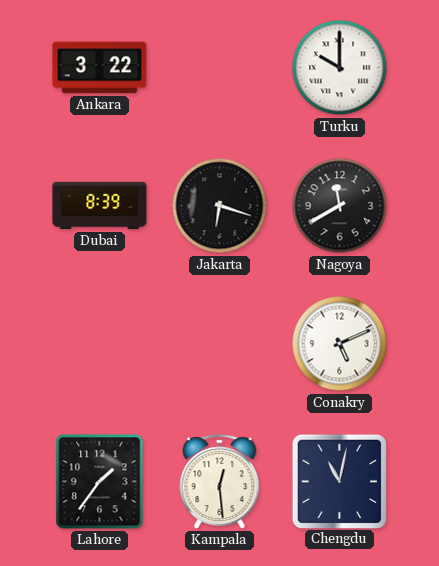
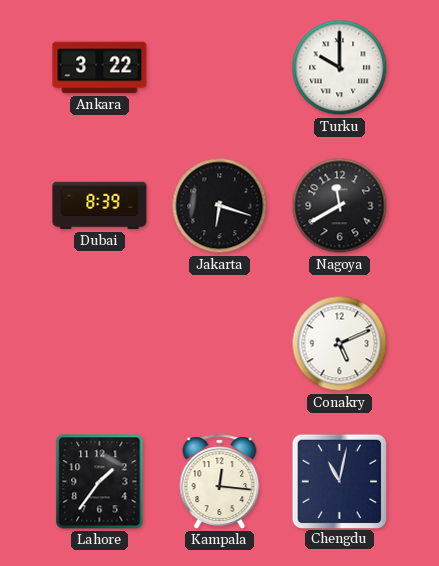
Kampala: 12:29 -> 12:16
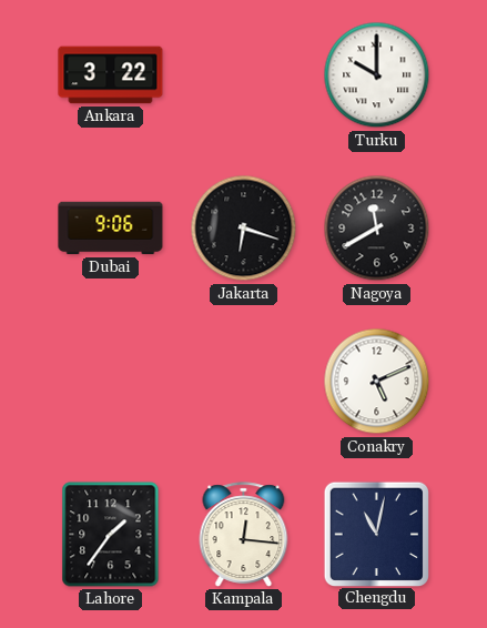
Dubai: 8:39 -> 9:06
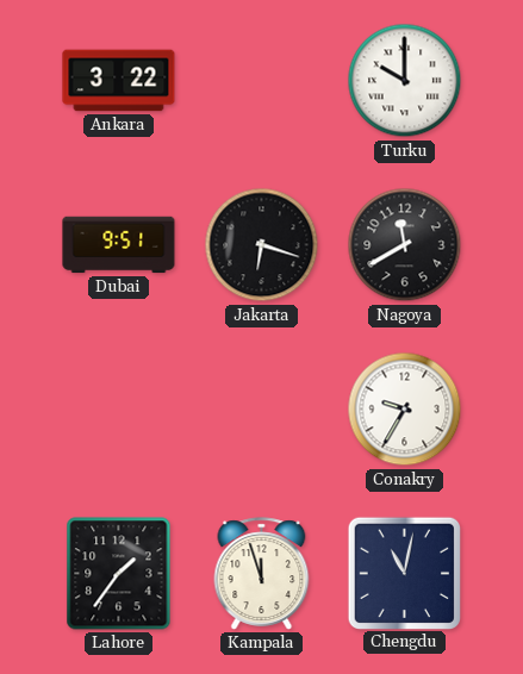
Dubai: 9:06 -> 9:51
Conakry: 5:11 -> 9:35
Kampala: 12:16 -> 11:57
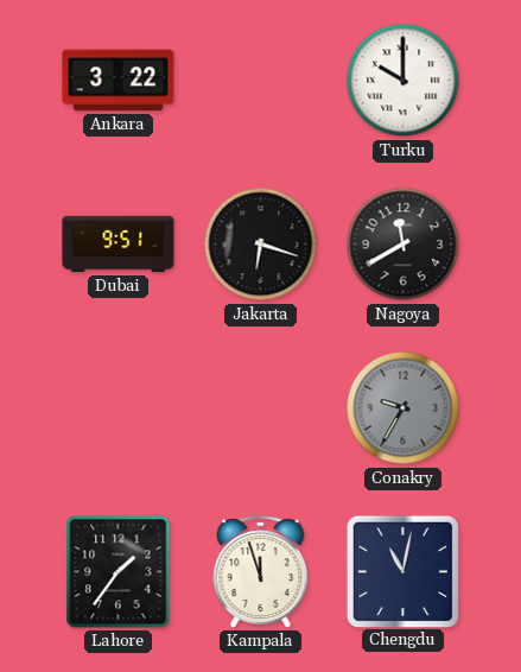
Conakry dial: white -> grey
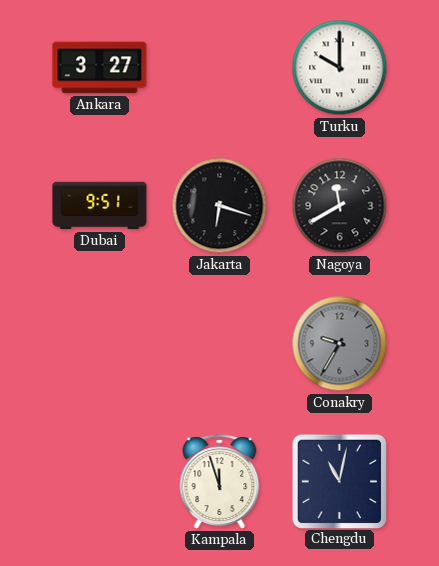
Ankara: 3:22 -> 3:27
Lahore: 1:36 -> none
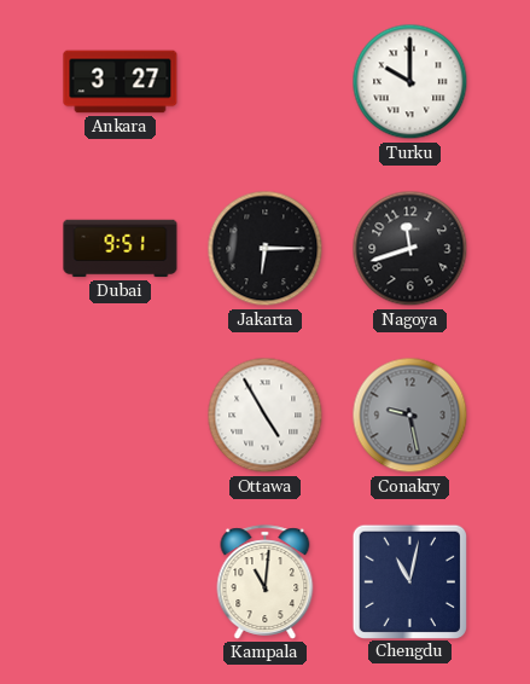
Jakarta: 6:18 -> 6:15
Nagoya: 11:40 -> 11:42
Ottawa: none -> 4:55
Conakry: 9:35 -> 9:28
Kampala: 11:57 -> 11:01
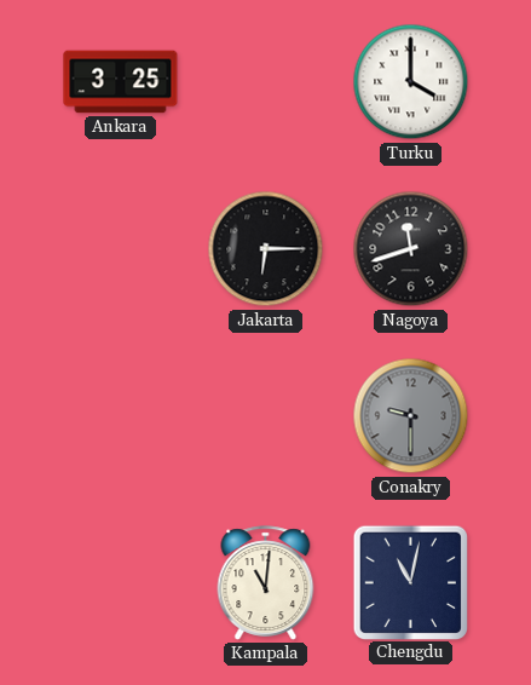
Ankara: 3:27 -> 3:25
Turku: 10:00 -> 4:00
Dubai: 9:51 -> none
Ottawa: 4:55 -> none
Conakry: 9:28 -> 9:30
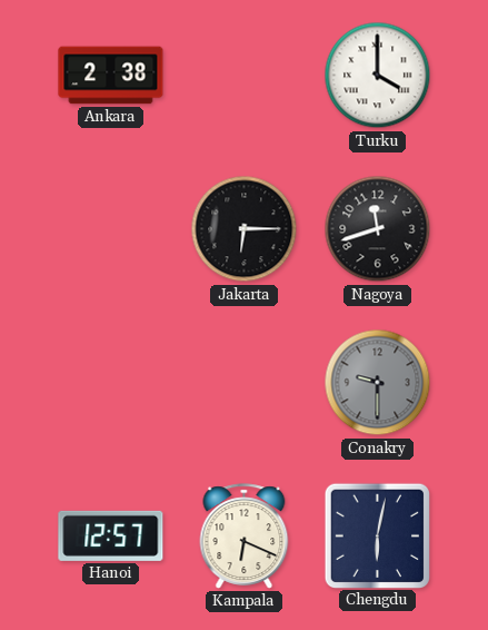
Ankara: 3:25 -> 2:38
Hanoi: none -> 12:57
Kampala: 11:01 -> 6:19
Chengdu: 11:02 -> 6:02
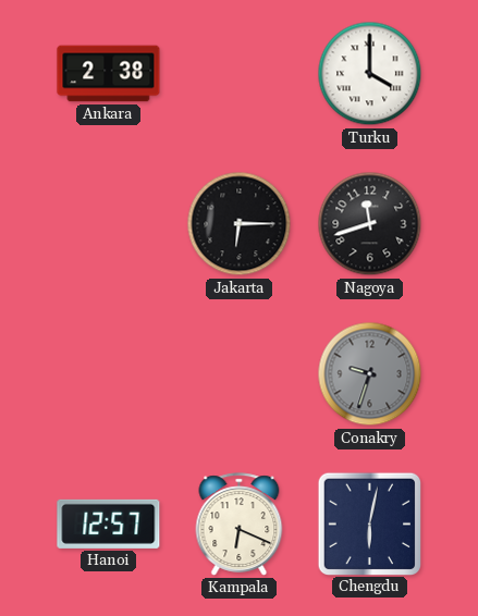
Conakry: 9:30 -> 9:33
